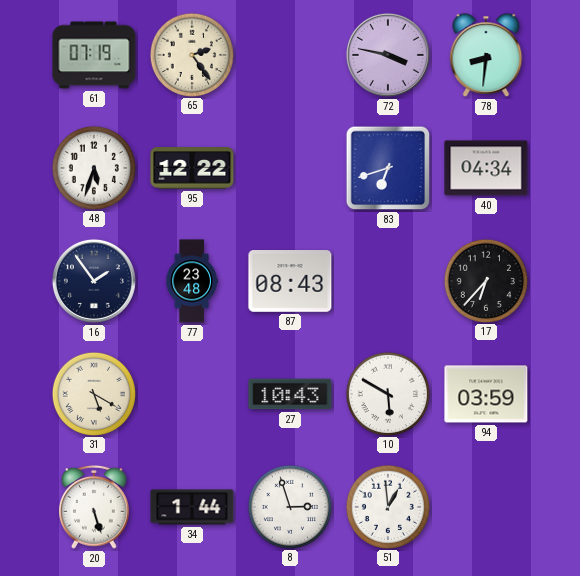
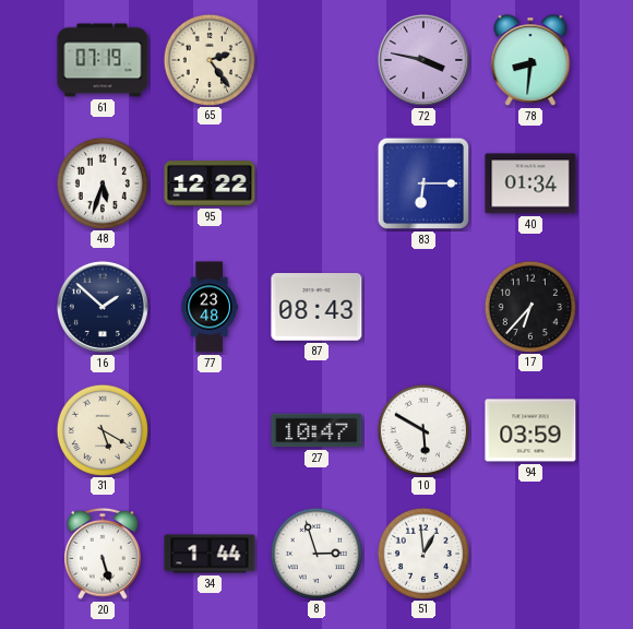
83: 6:42 -> 6:15
40: 04:34 -> 01:34
16: 1:54 -> 1:52
27: 10:43 -> 10:47
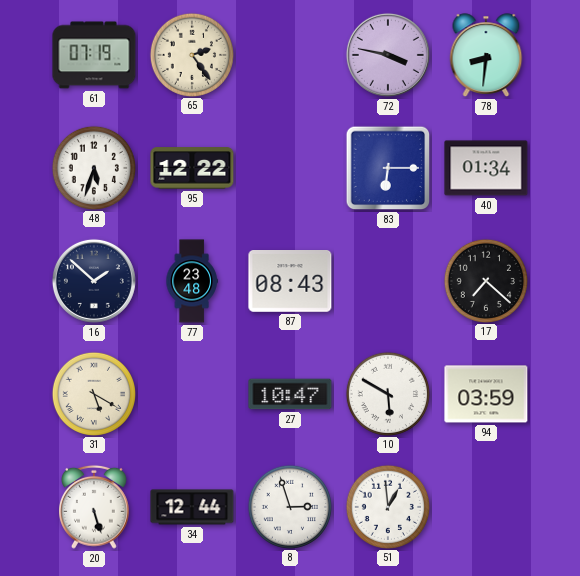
17: 6:37 -> 7:22
34: 1:44 -> 12:44
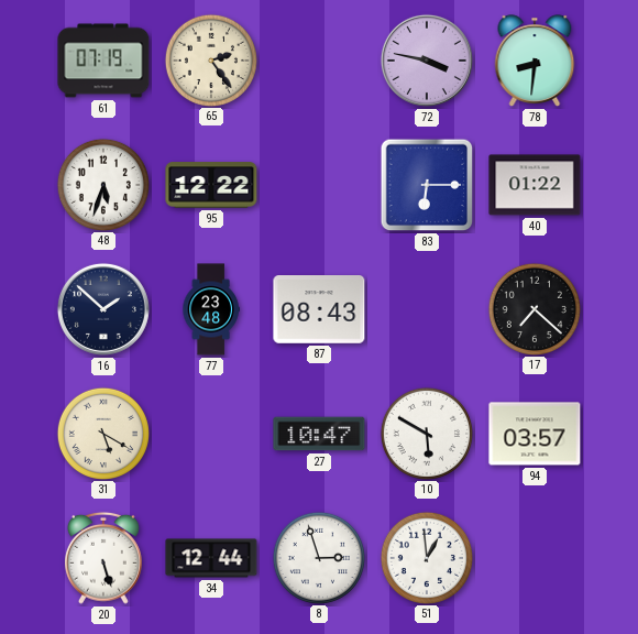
40: 01:34 -> 01:22
94: 03:59 -> 03:57
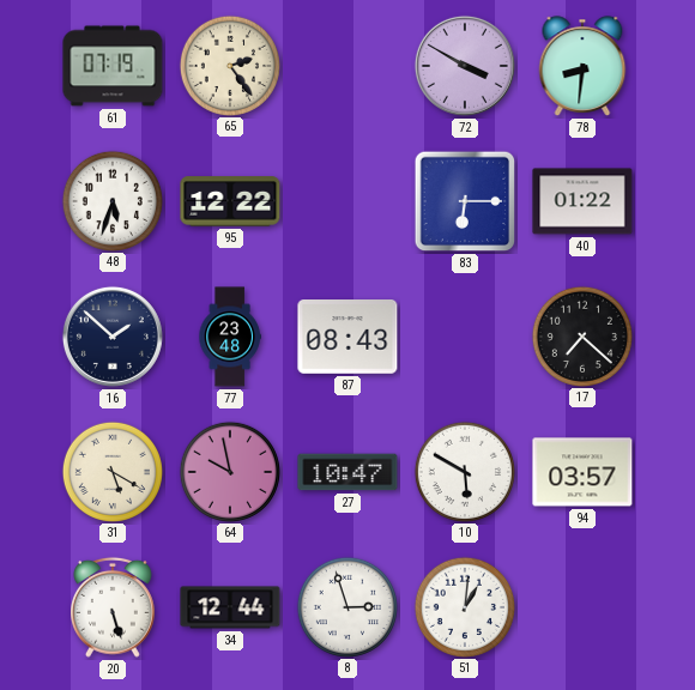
72: 3:47 -> 3:50
64: none -> 9:58
51: 12:59 -> 1:01
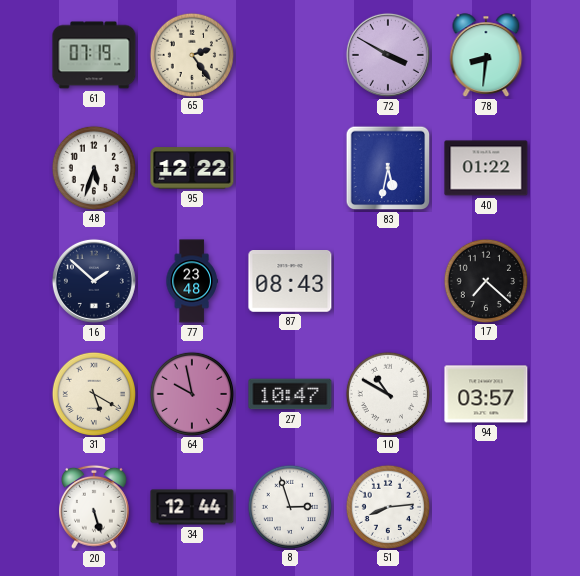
83: 6:15 -> 5:32
10: 5:50 -> 10:50
51: 1:01 -> 8:14
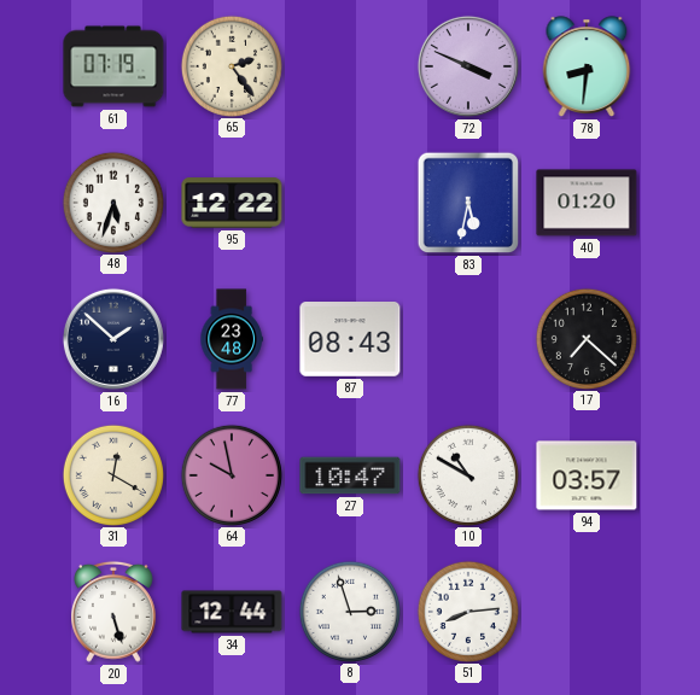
72: 3:50 -> 3:49
40: 01:22 -> 01:20
31: 5:20 -> 12:20
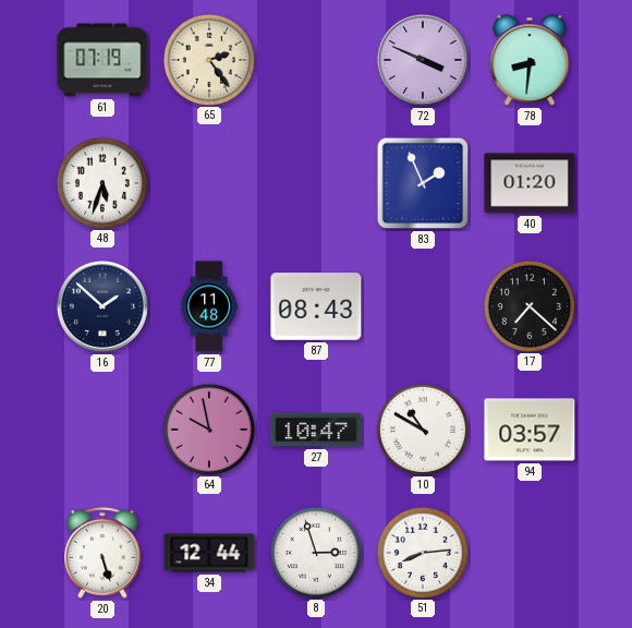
95: 12:22 -> none
83: 5:32 -> 1:56
77: 23:48 -> 11:48
31: 12:20 -> none
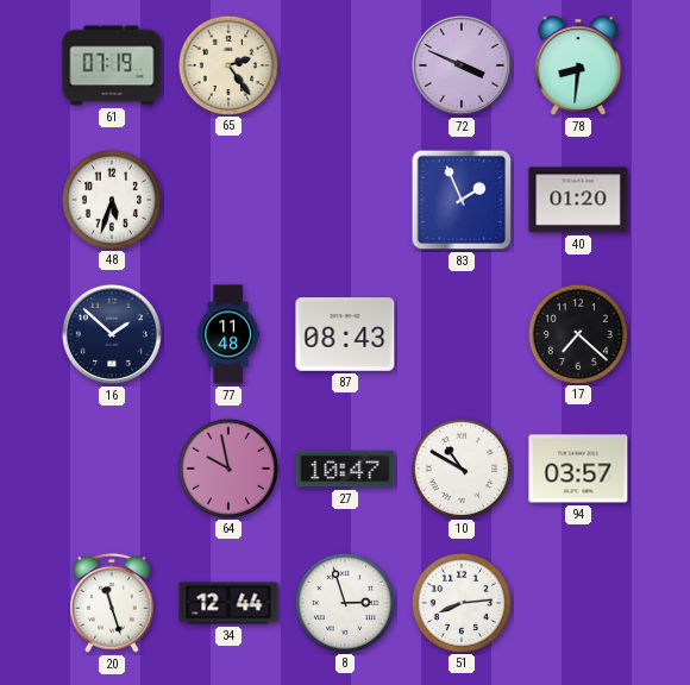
20: 5:27 -> 11:27
